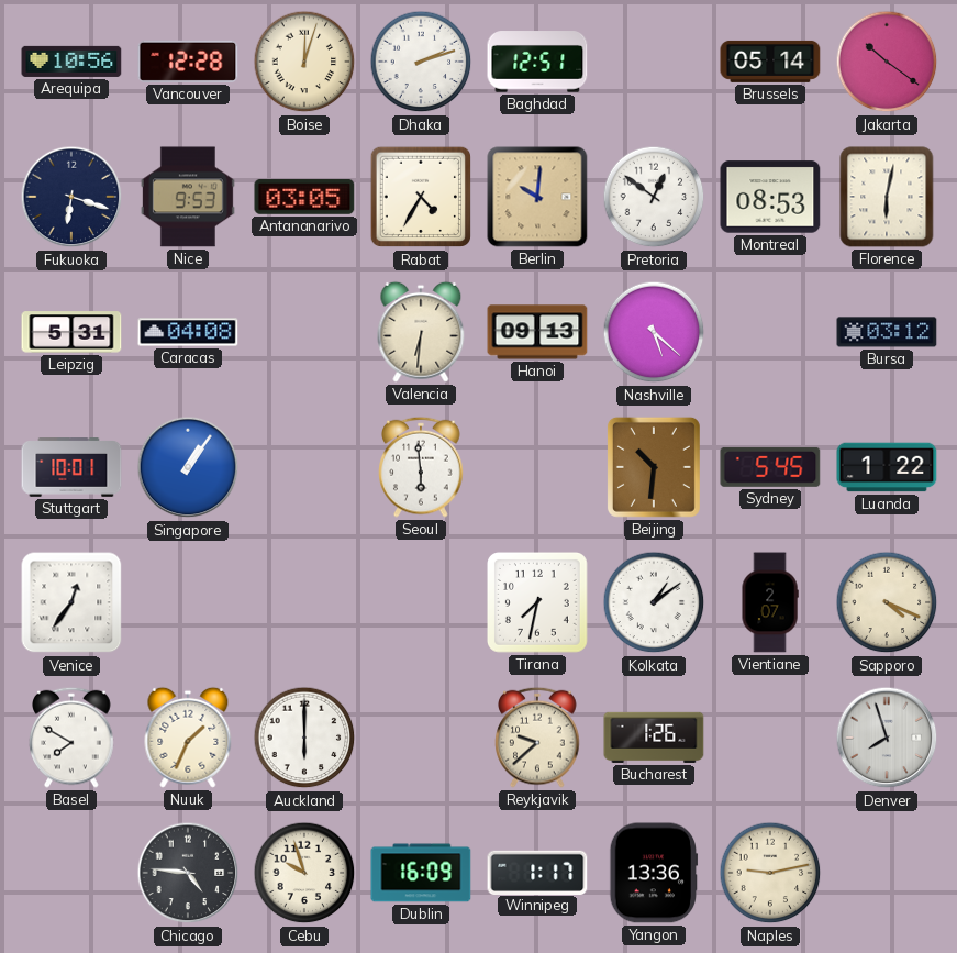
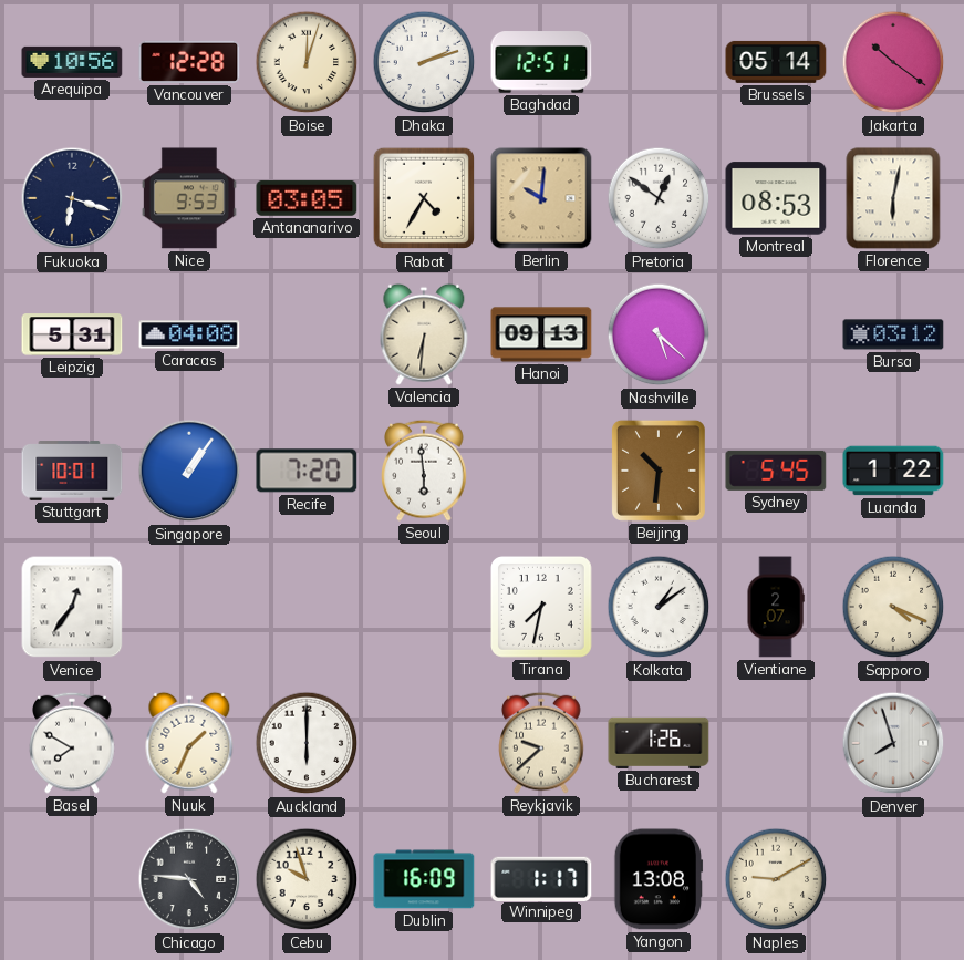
Recife: none -> 7:20
Yangon: 13:36 -> 13:08
Naples: 9:13 -> 9:10
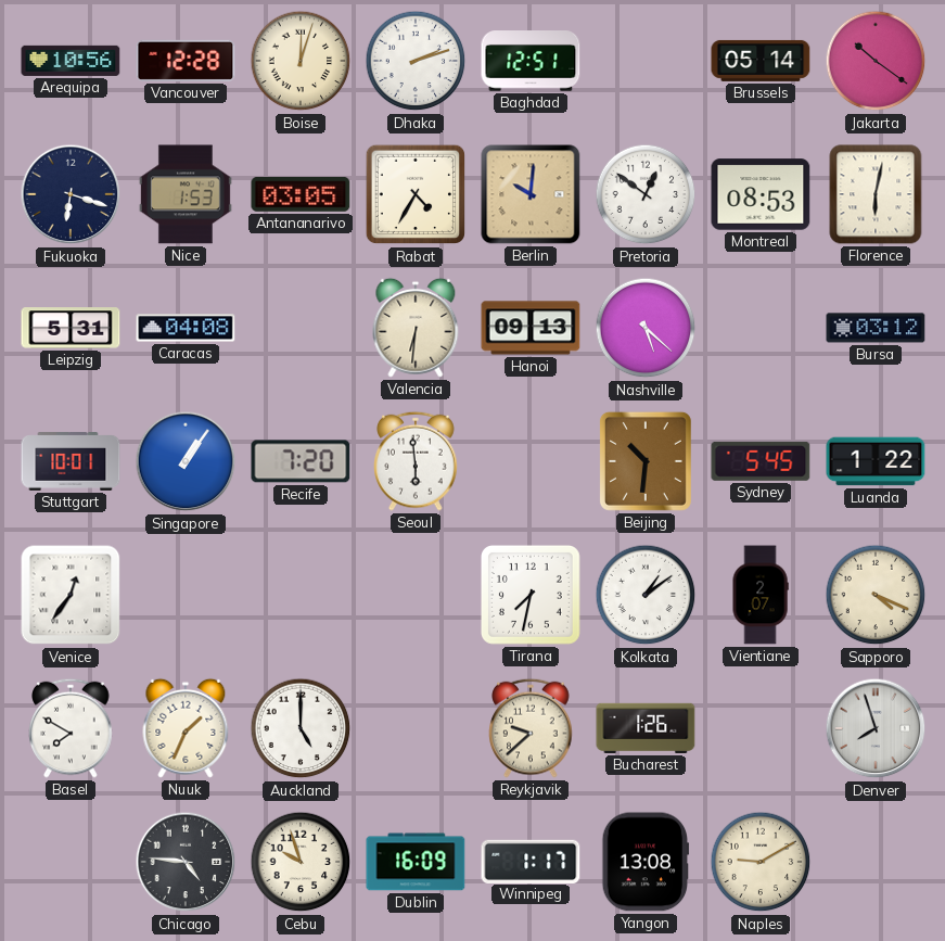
Nice: 9:53 -> 1:53
Auckland: 6:00 -> 5:00
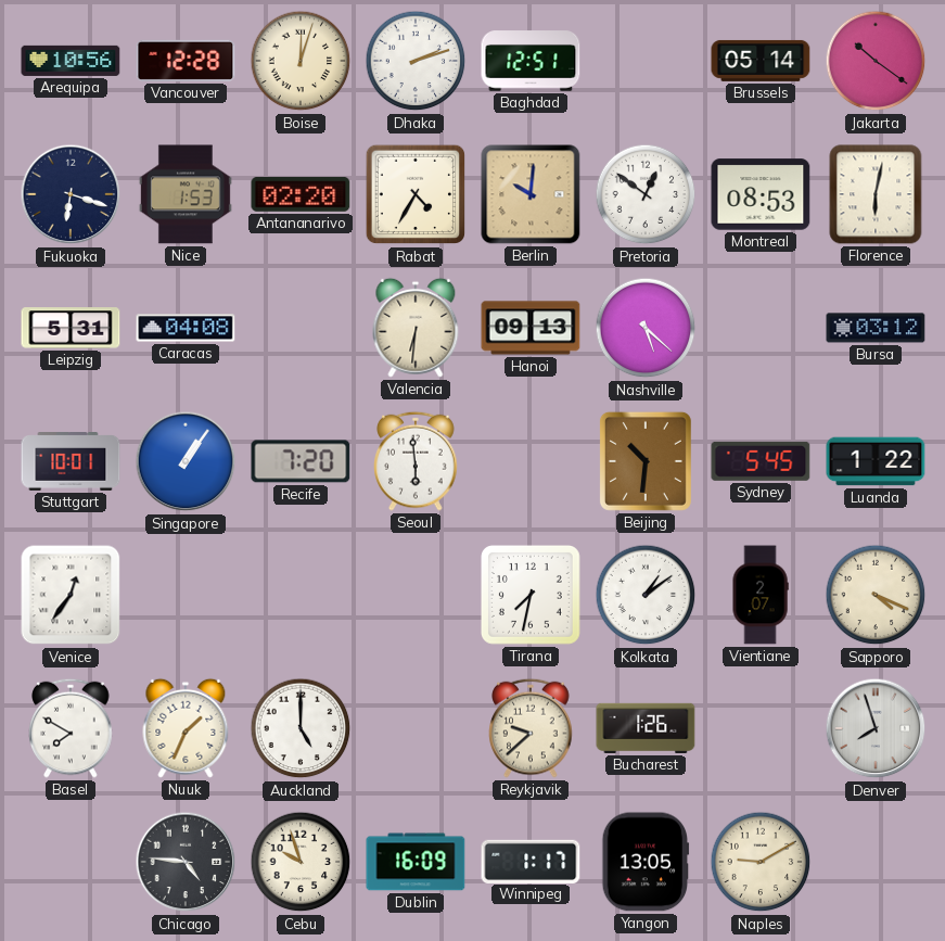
Antananarivo: 03:05 -> 02:20
Yangon: 13:08 -> 13:05
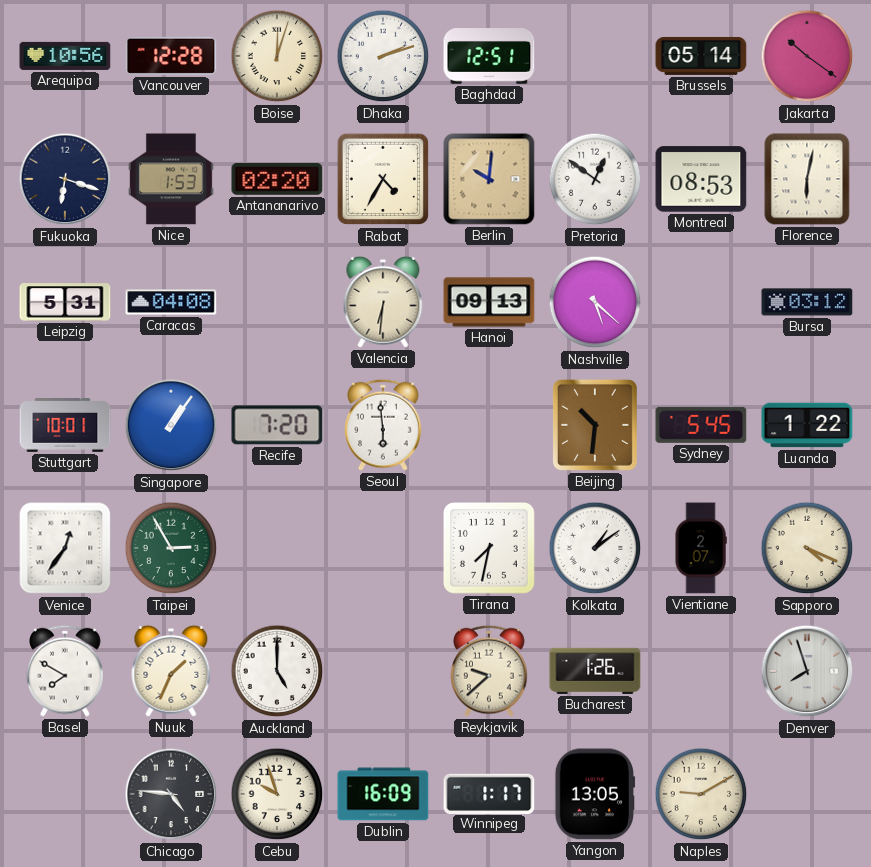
Taipei: none -> 2:55
